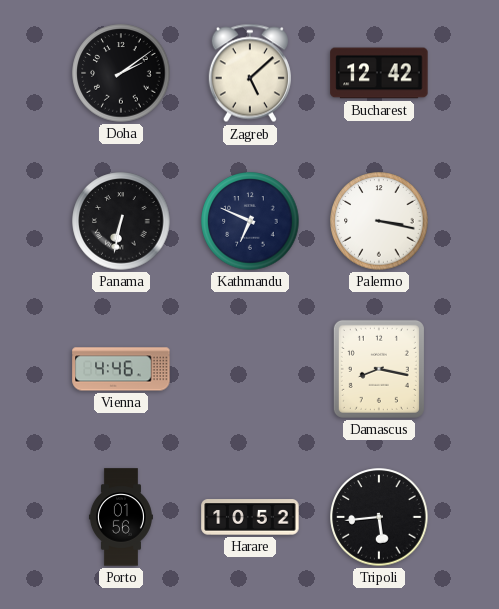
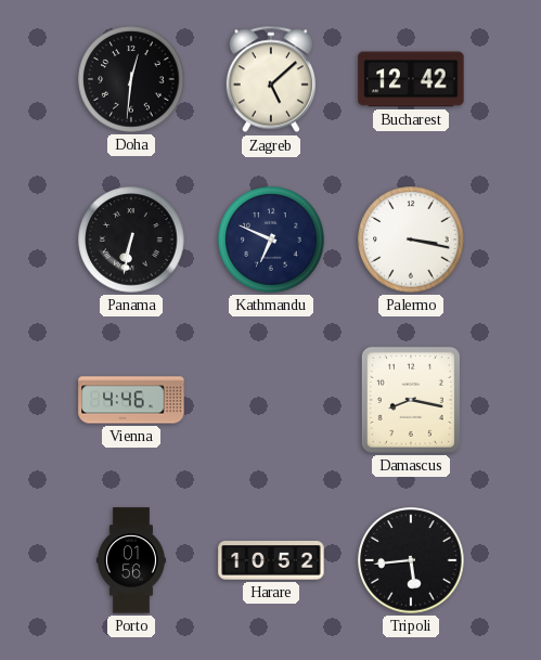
Doha: 2:09 -> 12:31
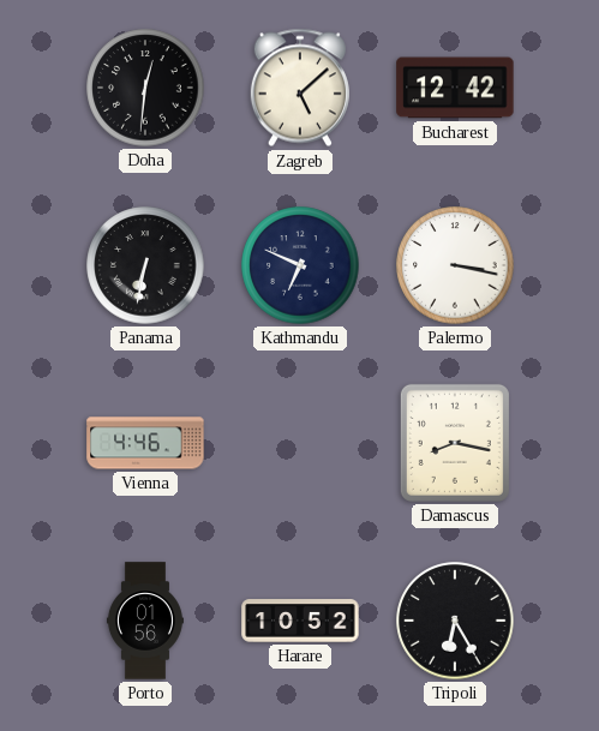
Tripoli: 5:44 -> 6:25
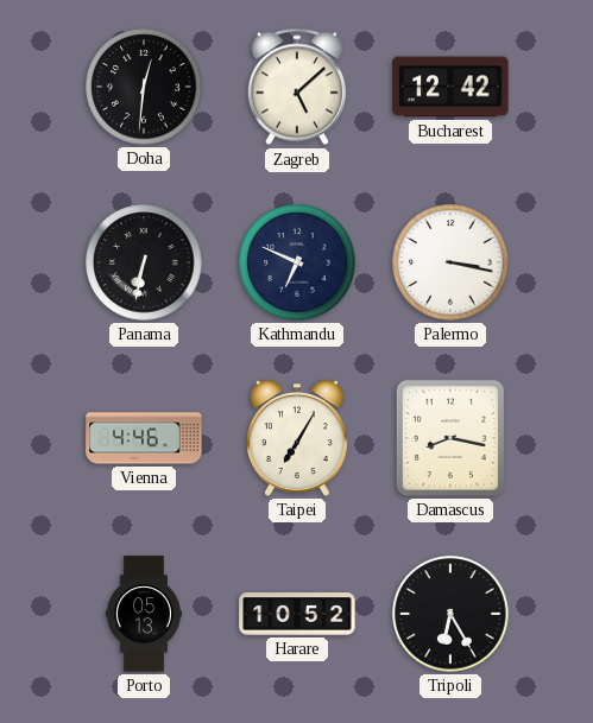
Taipei: none -> 7:05
Porto: 01:56 -> 05:13
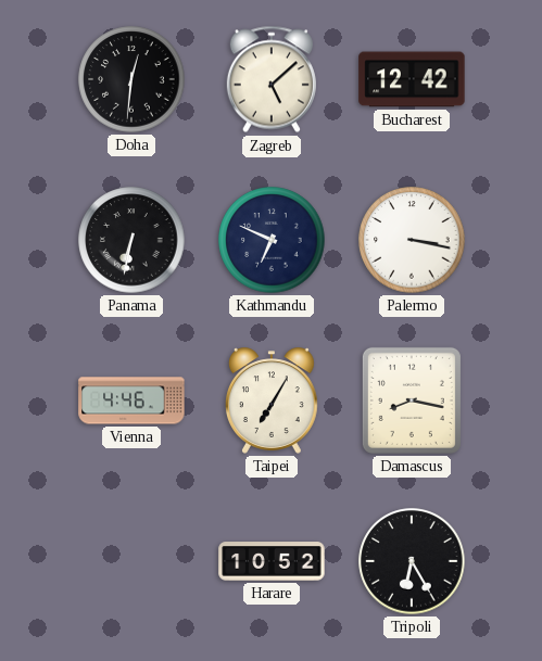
Porto: 05:13 -> none
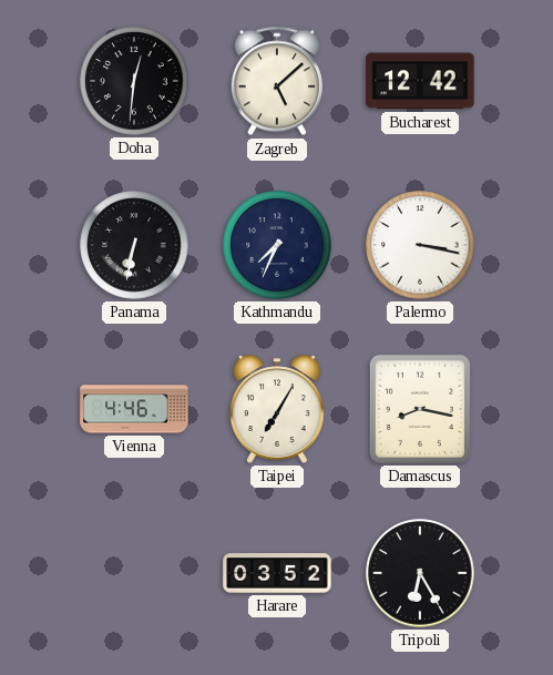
Kathmandu: 6:49 -> 7:34
Harare: 10:52 -> 03:52
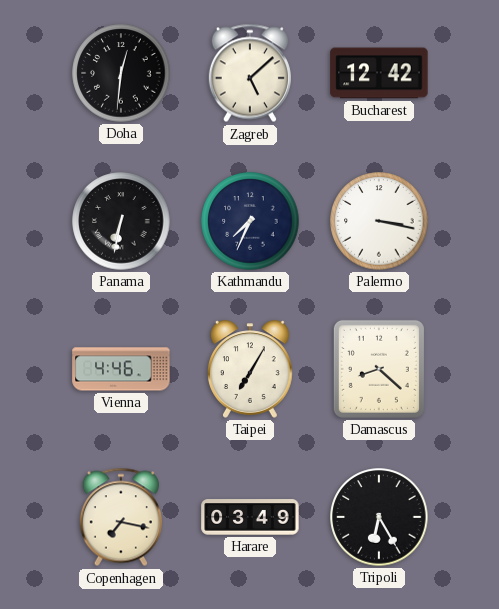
Damascus: 8:17 -> 8:22
Copenhagen: none -> 7:17
Harare: 03:52 -> 03:49
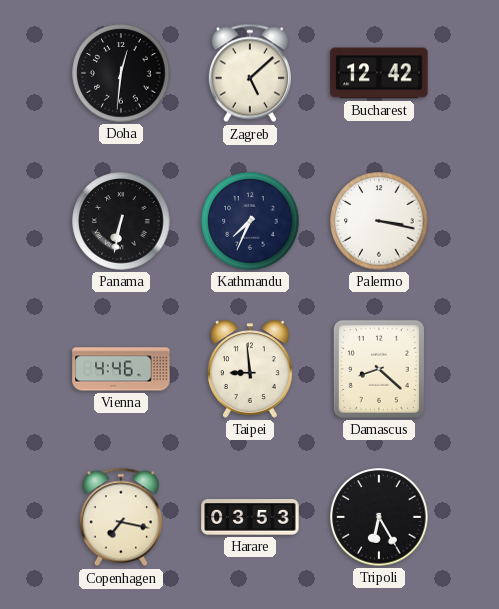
Taipei: 7:05 -> 8:59
Harare: 03:49 -> 03:53
